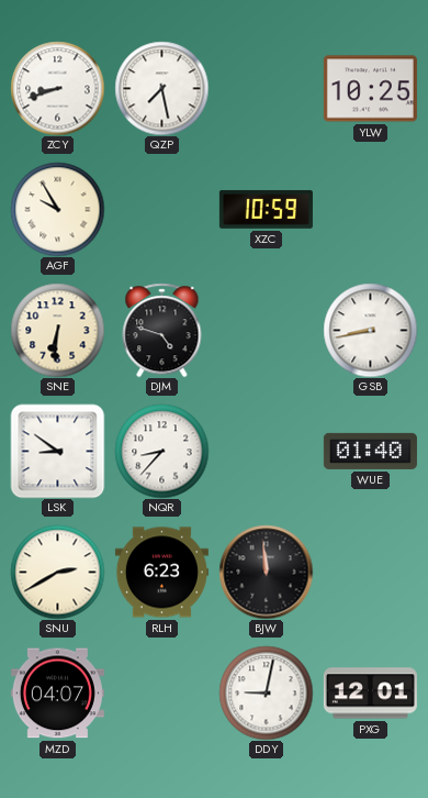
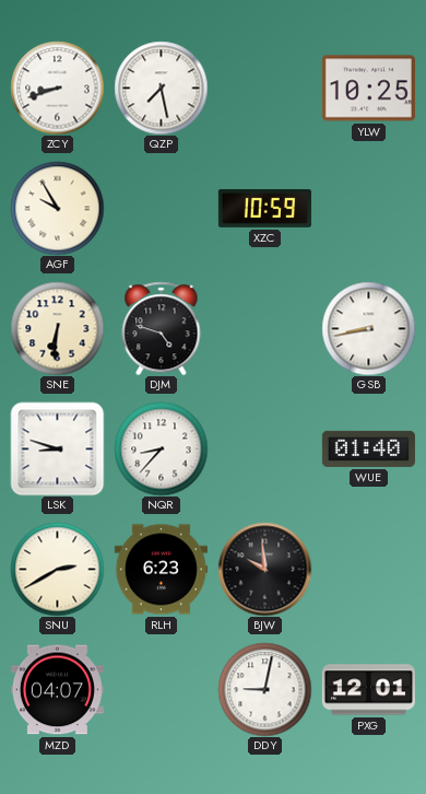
LSK: 8:51 -> 8:48
BJW: 11:59 -> 9:59
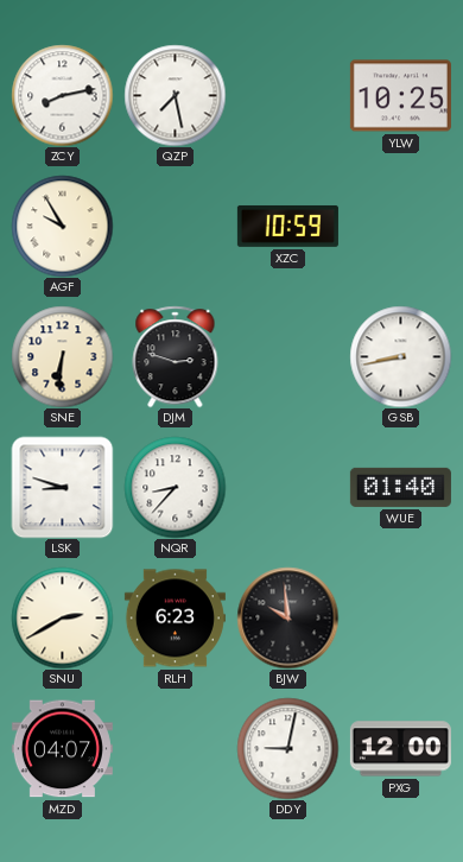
ZCY: 8:42 -> 8:13
DJM: 4:48 -> 2:48
PXG: 12:01 -> 12:00
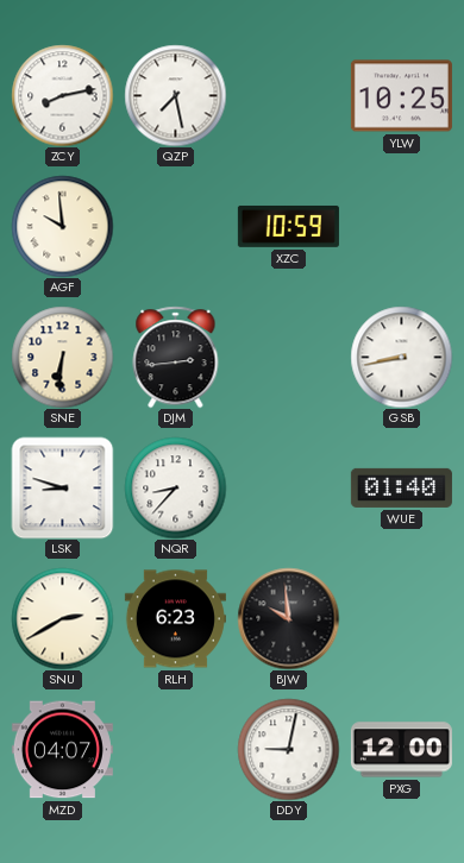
AGF: 9:55 -> 9:59
DJM: 2:48 -> 2:44
